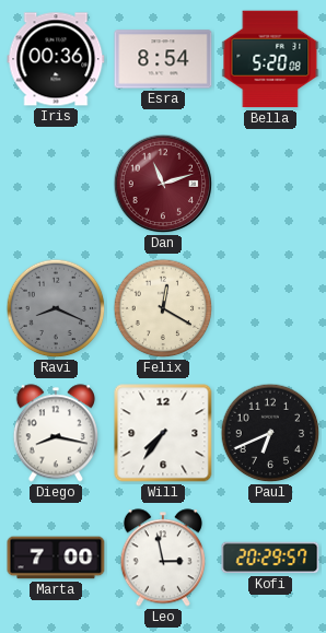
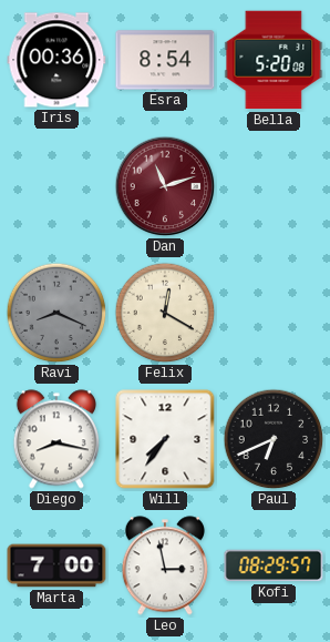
Kofi: 20:29 -> 08:29
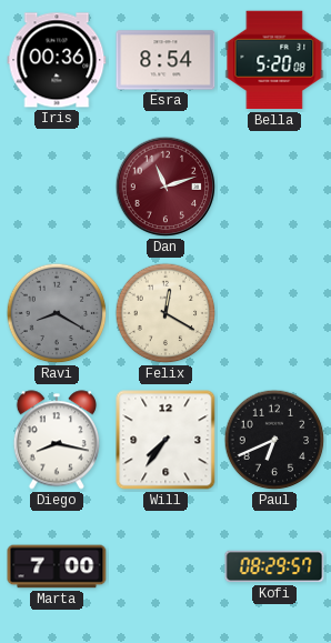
Ravi: 8:19 -> 8:20
Leo: 2:58 -> none
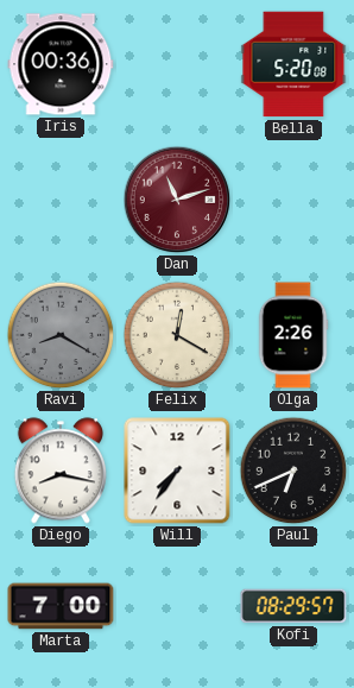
Esra: 8:54 -> none
Olga: none -> 2:26
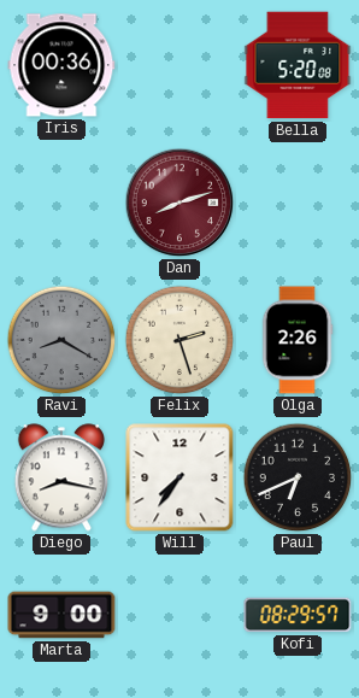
Dan: 11:12 -> 8:12
Felix: 12:20 -> 2:27
Marta: 7:00 -> 9:00
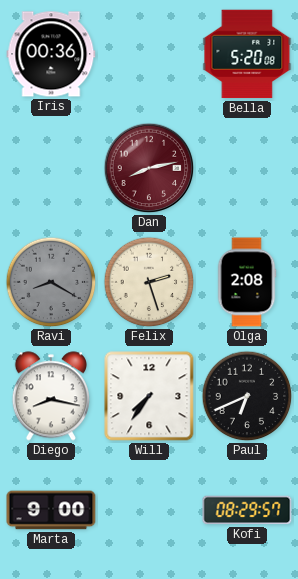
Dan: 8:12 -> 8:13
Olga: 2:26 -> 2:08
